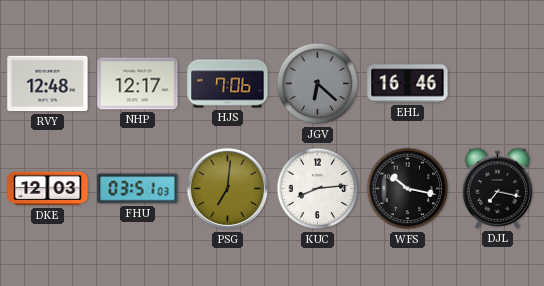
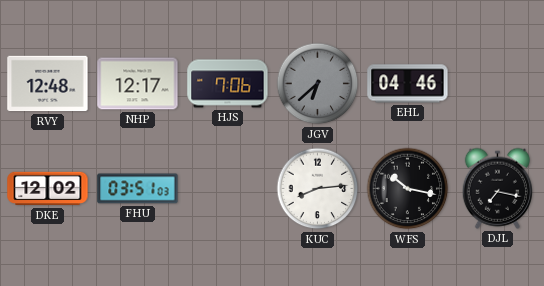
JGV: 6:22 -> 6:38
EHL: 16:46 -> 04:46
DKE: 12:03 -> 12:02
PSG: 7:01 -> none
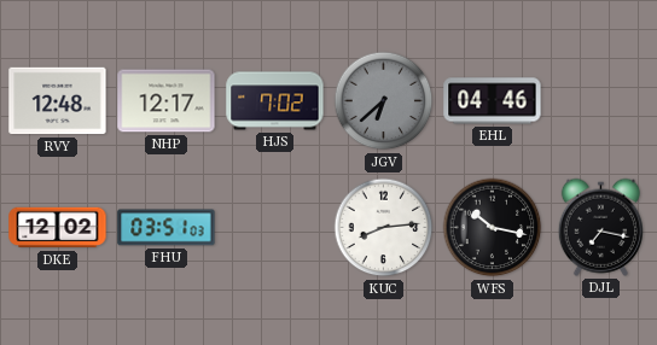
HJS: 7:06 -> 7:02
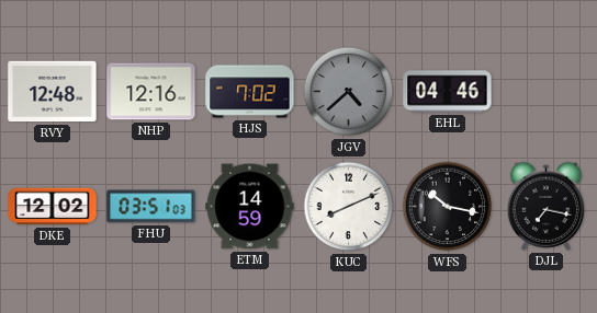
NHP: 12:17 -> 12:16
JGV: 6:38 -> 4:38
ETM: none -> 14:59
KUC: 8:14 -> 8:11
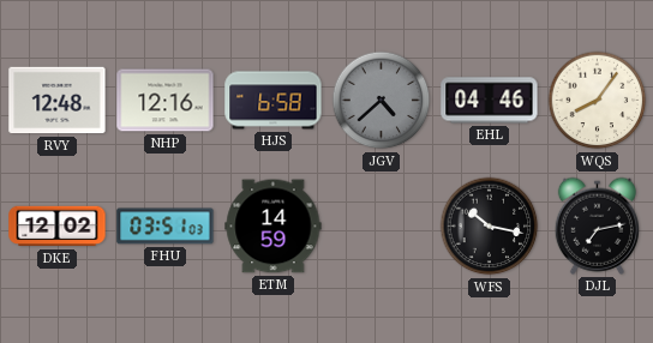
HJS: 7:02 -> 6:58
WQS: none -> 8:06
KUC: 8:11 -> none
DJL: 7:17 -> 7:13
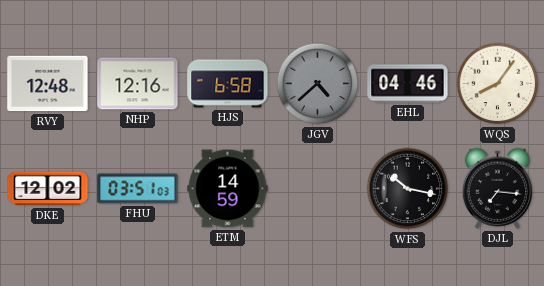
DJL: 7:13 -> 7:16
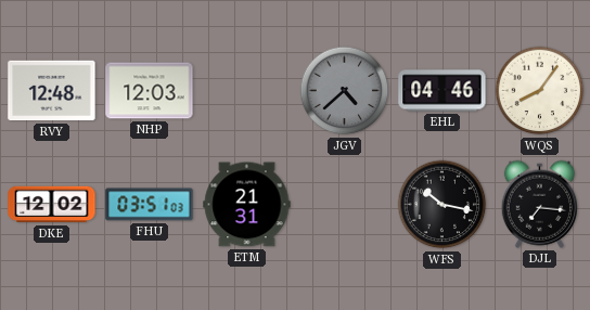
NHP: 12:16 -> 12:03
HJS: 6:58 -> none
ETM: 14:59 -> 21:31
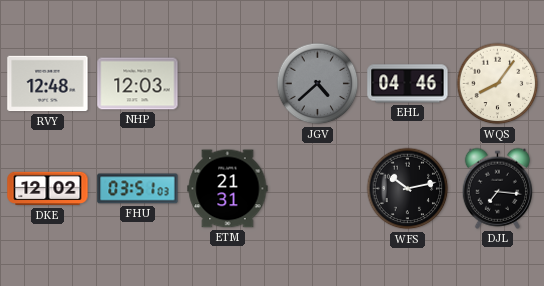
WFS: 10:17 -> 10:13
